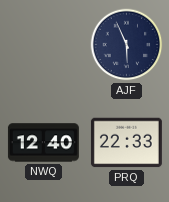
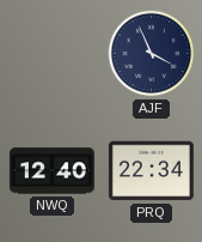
AJF: 5:56 -> 3:56
PRQ: 22:33 -> 22:34
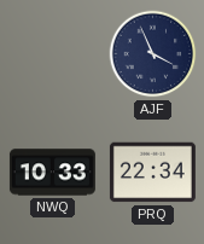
NWQ: 12:40 -> 10:33
